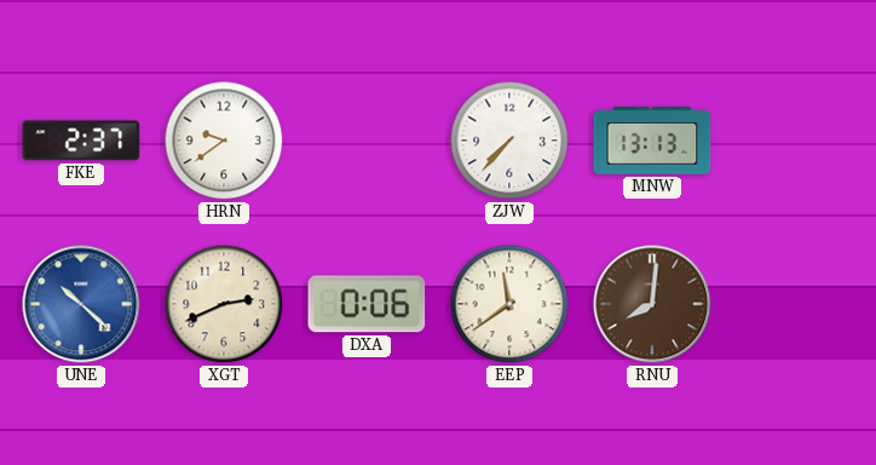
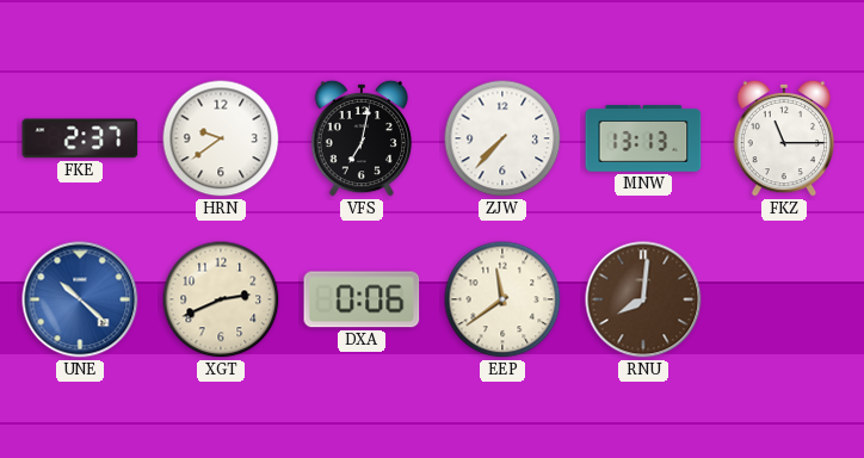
VFS: none -> 7:02
FKZ: none -> 11:15
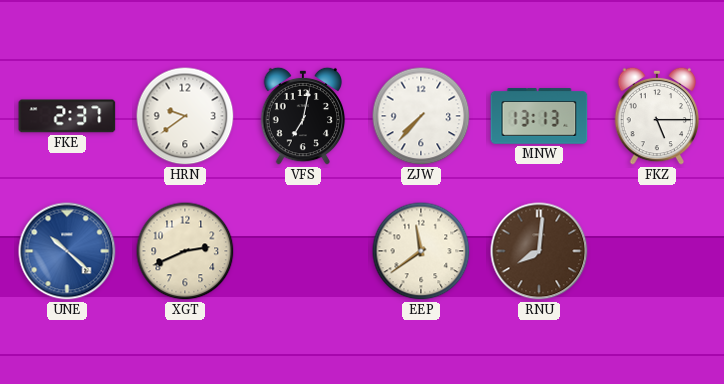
FKZ: 11:15 -> 5:15
DXA: 0:06 -> none
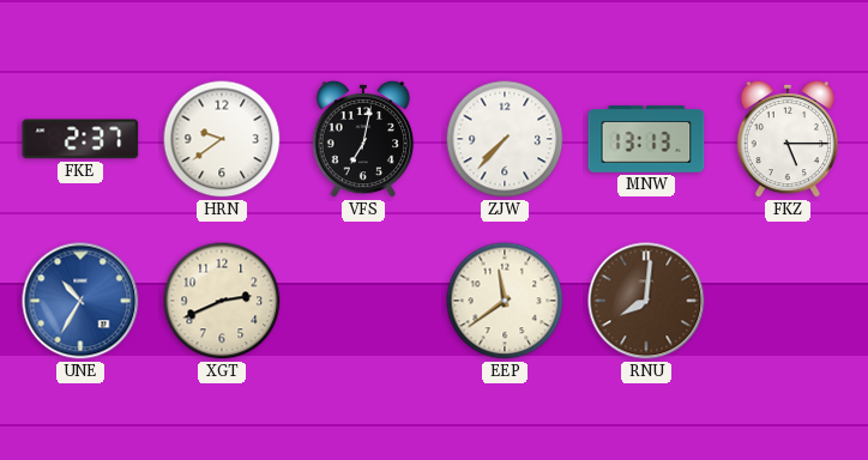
UNE: 10:22 -> 10:35
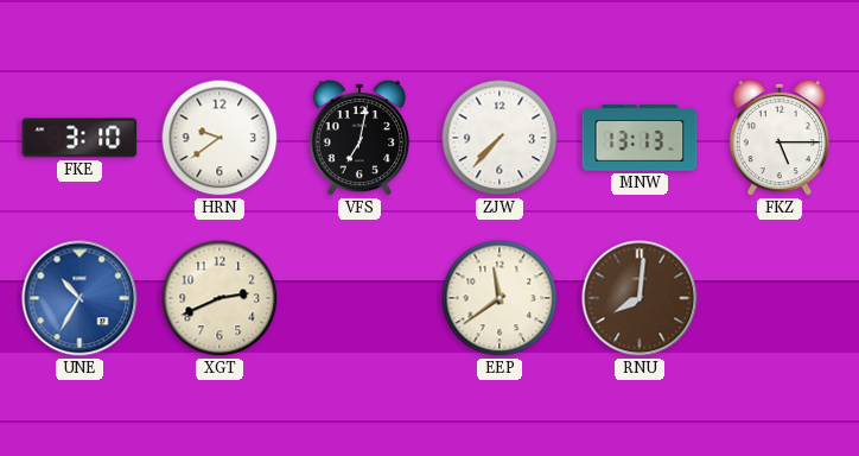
FKE: 2:37 -> 3:10
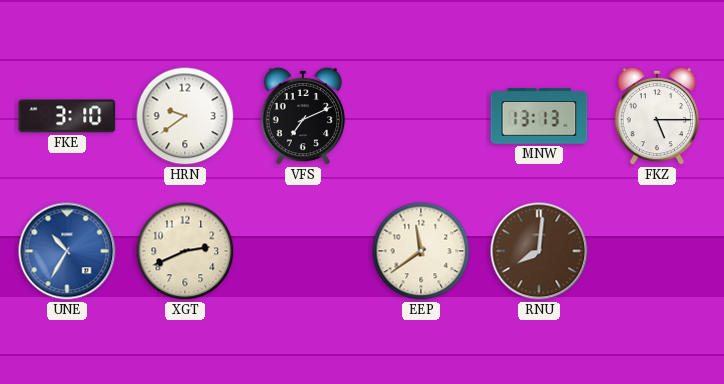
VFS: 7:02 -> 7:11
ZJW: 7:37 -> none
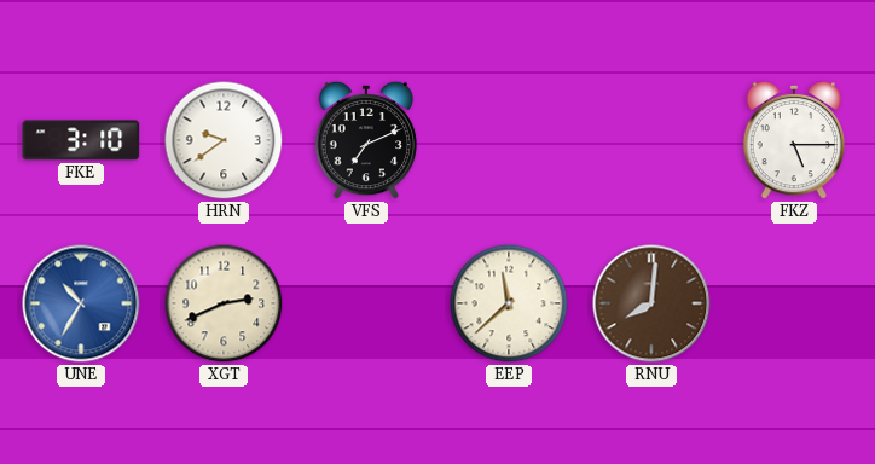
MNW: 13:13 -> none
EEP: 11:39 -> 11:38
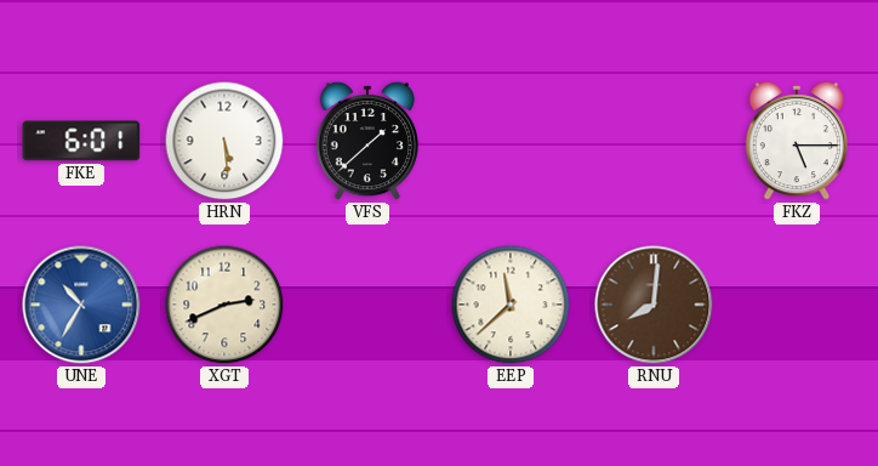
FKE: 3:10 -> 6:01
HRN: 9:39 -> 5:29
VFS: 7:11 -> 1:38
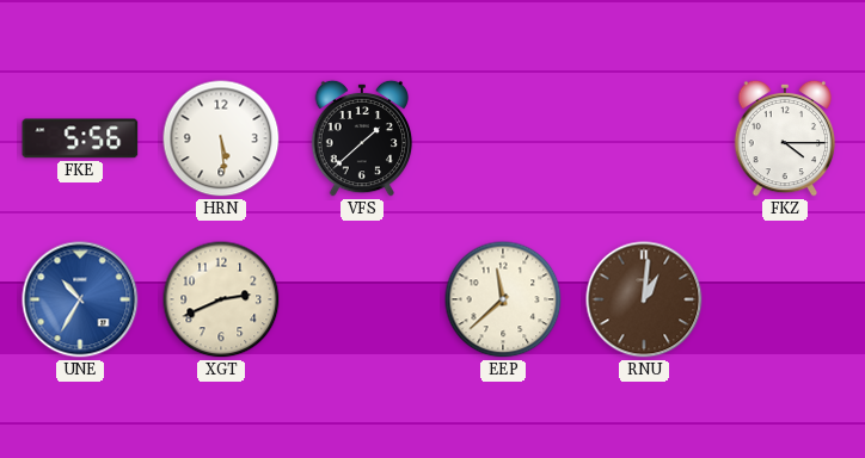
FKE: 6:01 -> 5:56
FKZ: 5:15 -> 4:15
RNU: 8:01 -> 1:01
